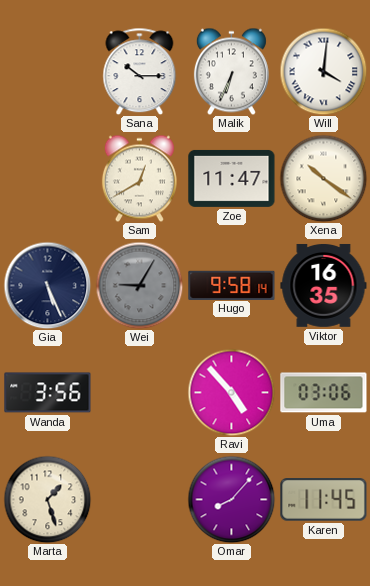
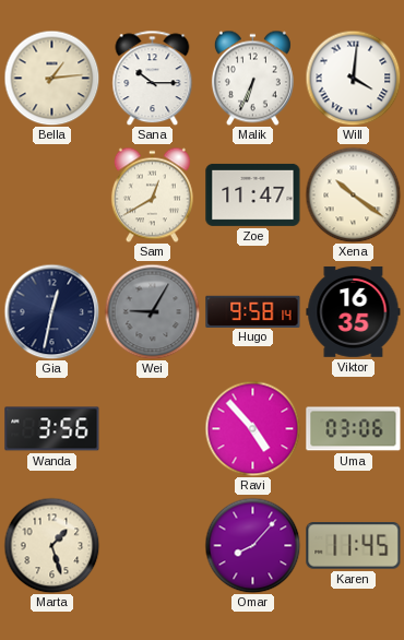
Bella: none -> 1:14
Gia: 5:26 -> 12:32
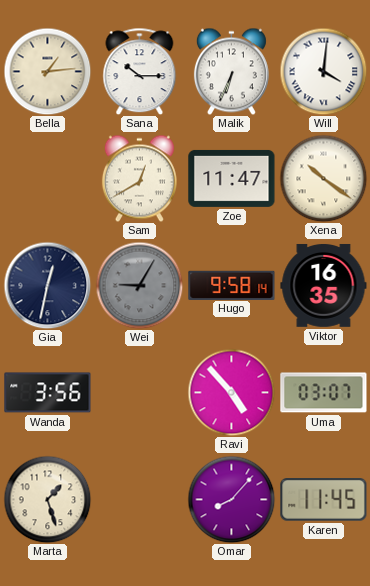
Uma: 03:06 -> 03:07
